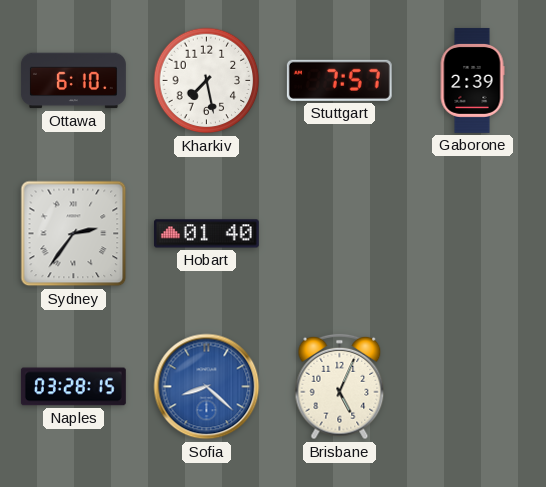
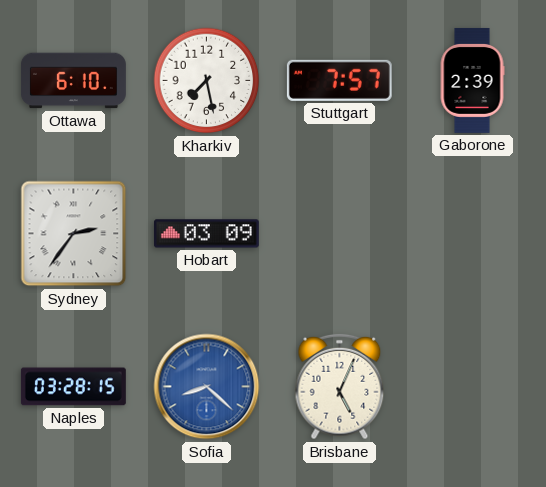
Hobart: 01:40 -> 03:09
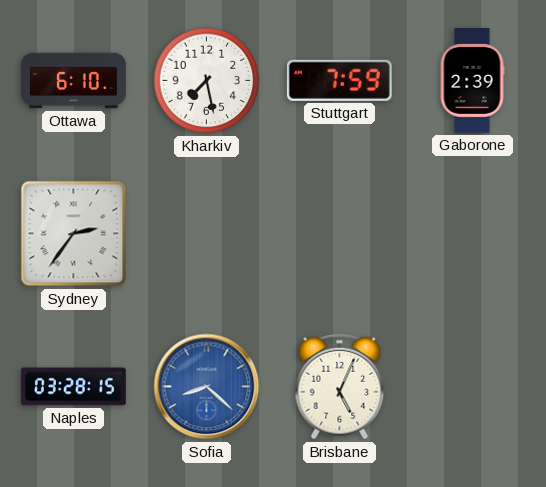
Stuttgart: 7:57 -> 7:59
Hobart: 03:09 -> none
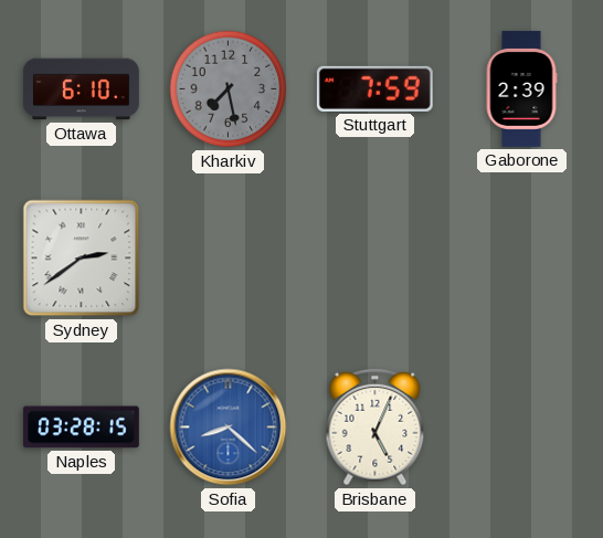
Kharkiv dial: white -> grey
Sydney: 2:36 -> 2:39
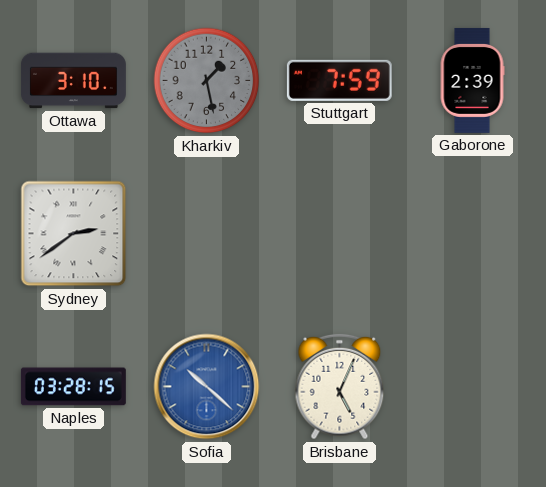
Ottawa: 6:10 -> 3:10
Kharkiv: 7:28 -> 1:28
Sofia: 8:22 -> 10:22
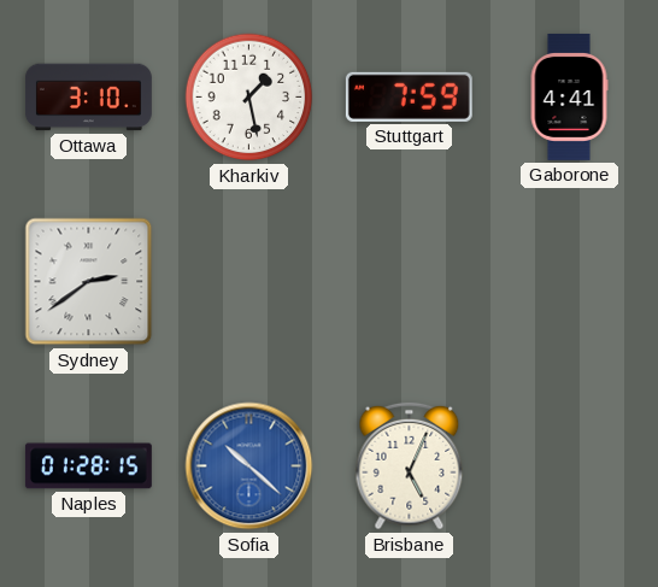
Kharkiv dial: grey -> white
Gaborone: 2:39 -> 4:41
Naples: 03:28 -> 01:28
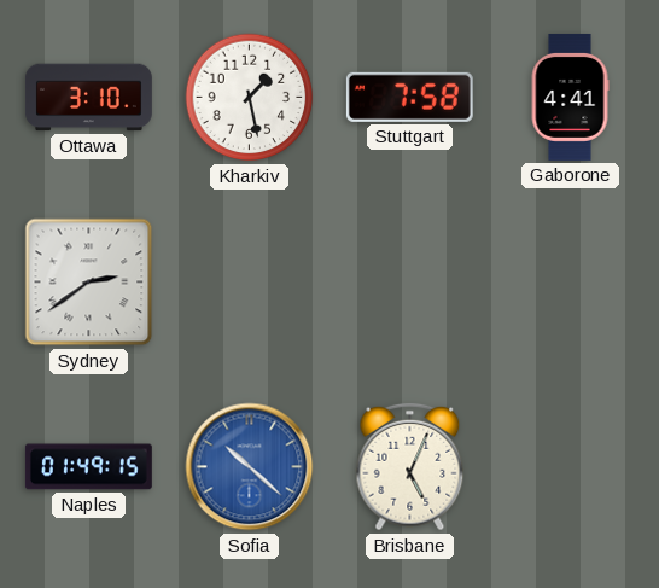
Stuttgart: 7:59 -> 7:58
Naples: 01:28 -> 01:49
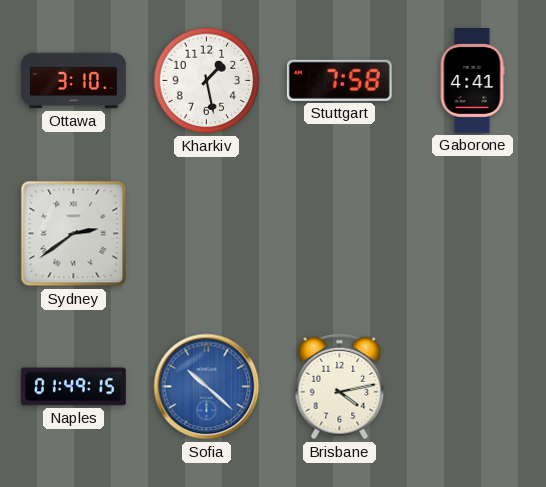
Brisbane: 5:04 -> 4:13
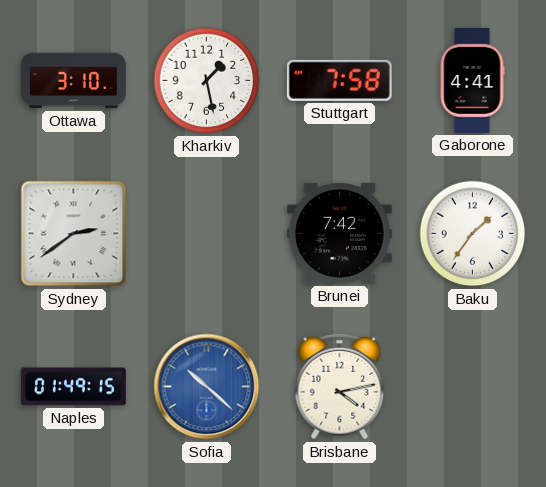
Brunei: none -> 7:42
Baku: none -> 1:36
